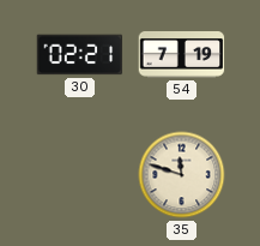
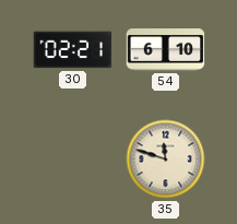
54: 7:19 -> 6:10
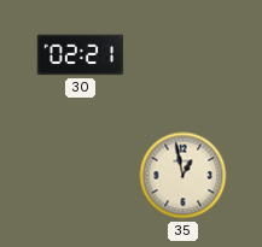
54: 6:10 -> none
35: 11:48 -> 12:58
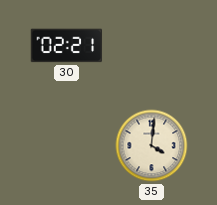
35: 12:58 -> 4:01
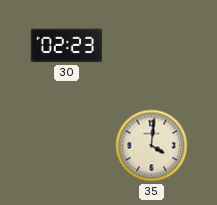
30: 02:21 -> 02:23
